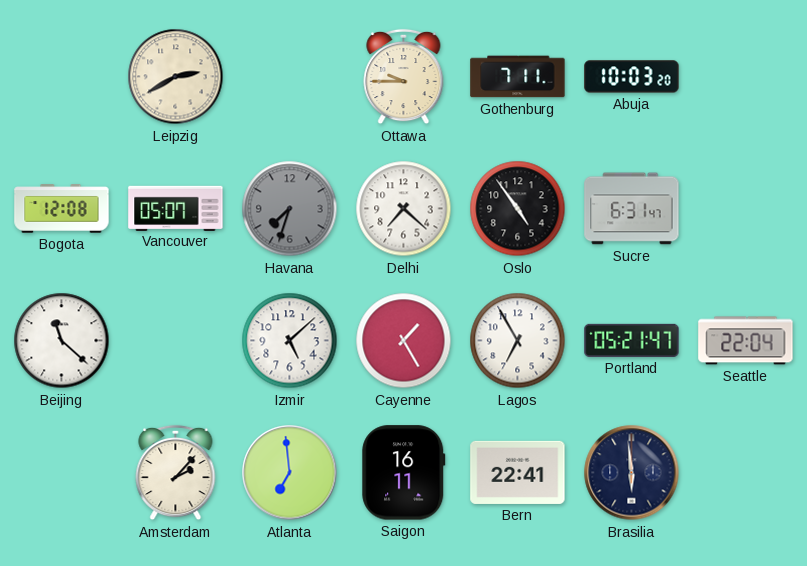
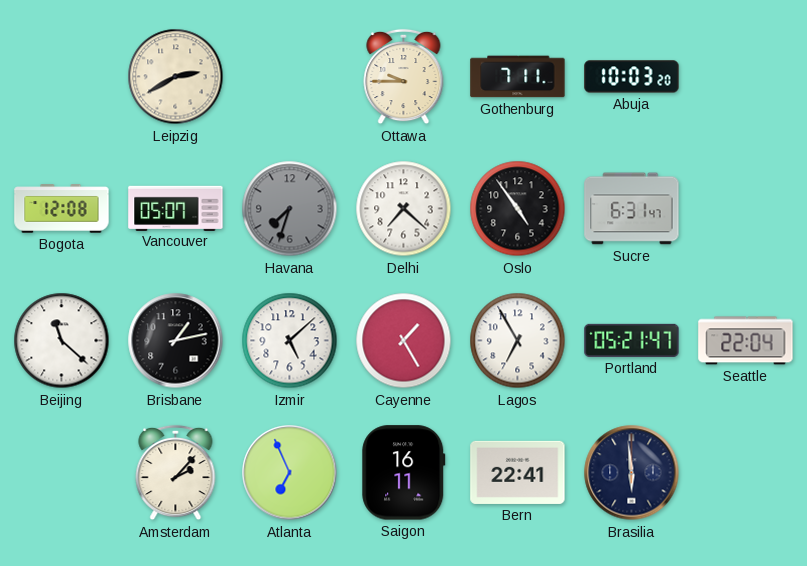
Brisbane: none -> 1:13
Atlanta: 6:59 -> 6:56
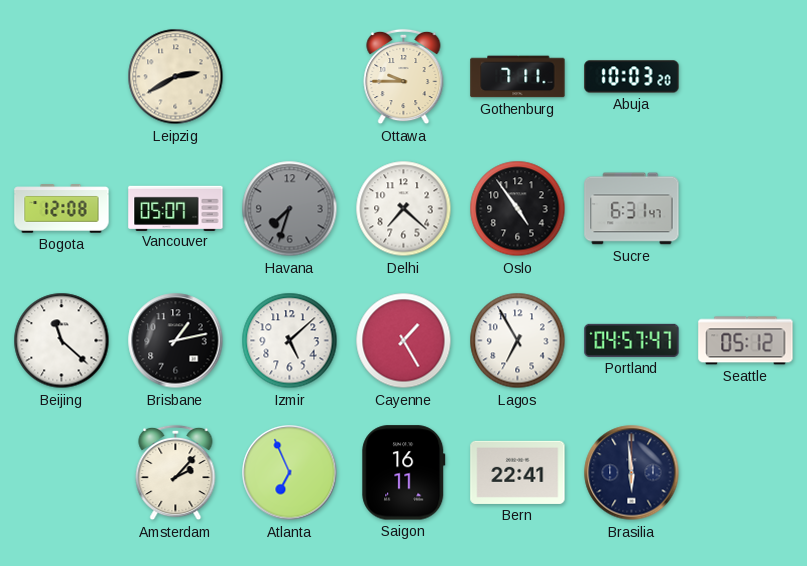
Portland: 05:21 -> 04:57
Seattle: 22:04 -> 05:12
